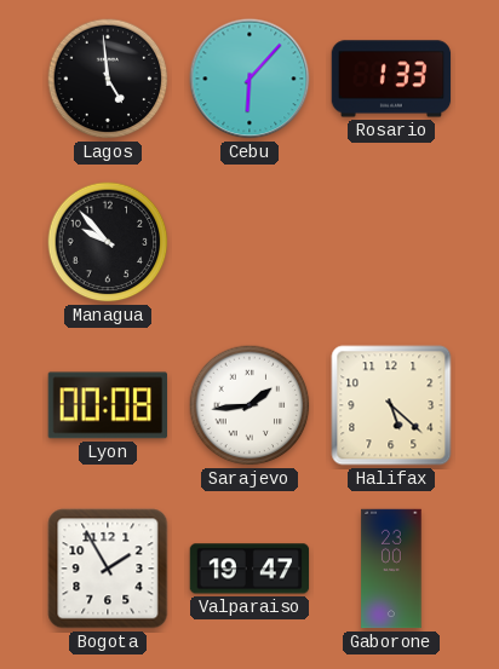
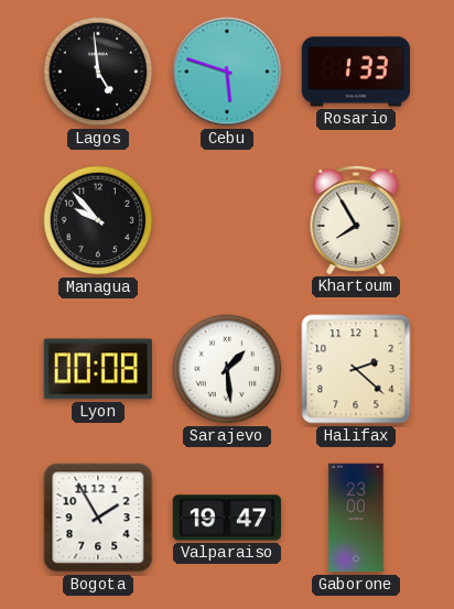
Cebu: 6:07 -> 5:48
Khartoum: none -> 7:55
Sarajevo: 1:44 -> 1:29
Halifax: 5:22 -> 2:22
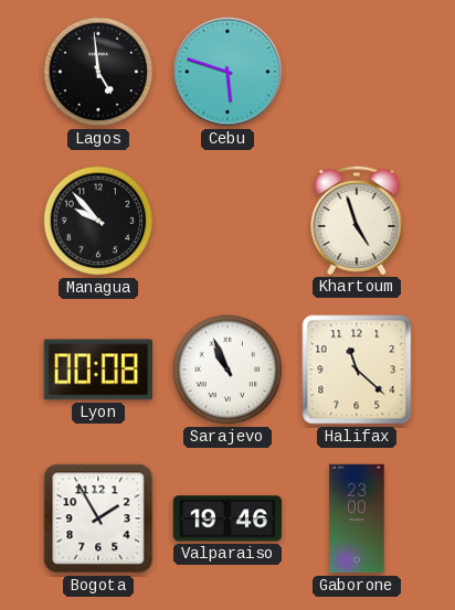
Rosario: 1:33 -> none
Khartoum: 7:55 -> 4:57
Sarajevo: 1:29 -> 10:56
Halifax: 2:22 -> 11:22
Valparaiso: 19:47 -> 19:46
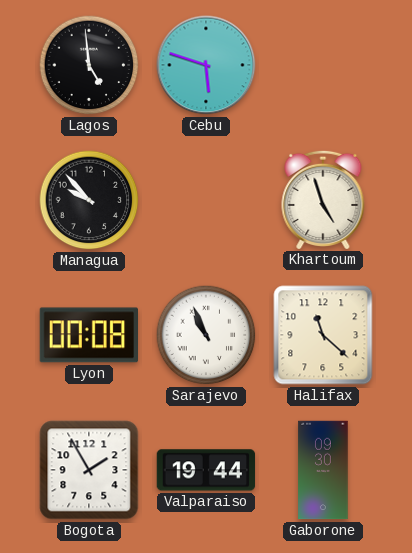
Valparaiso: 19:46 -> 19:44
Gaborone: 23:00 -> 09:30
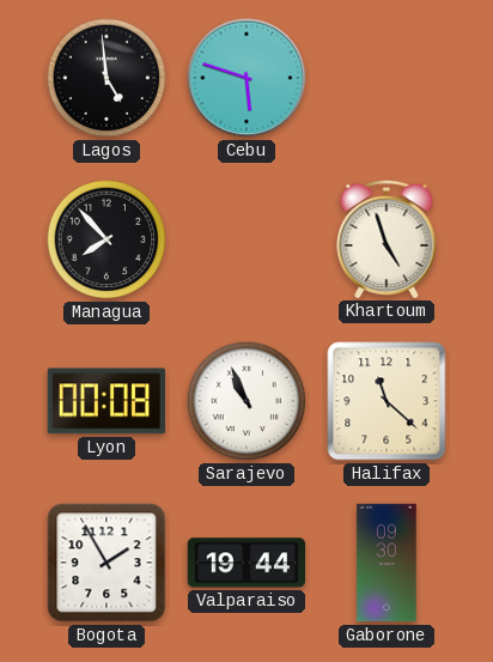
Managua: 9:53 -> 7:53
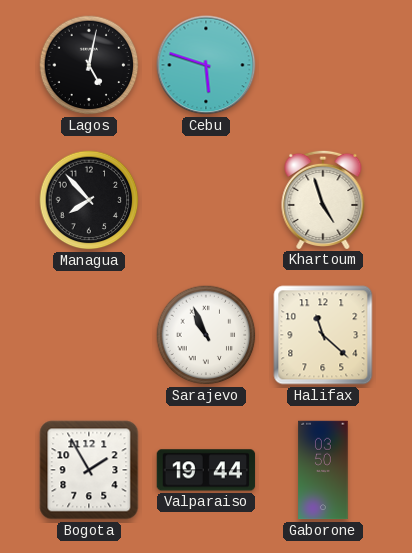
Lagos: 4:59 -> 5:02
Lyon: 00:08 -> none
Gaborone: 09:30 -> 03:50
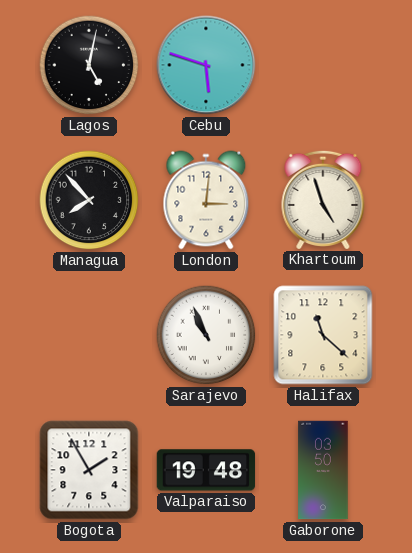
London: none -> 3:01
Valparaiso: 19:44 -> 19:48
